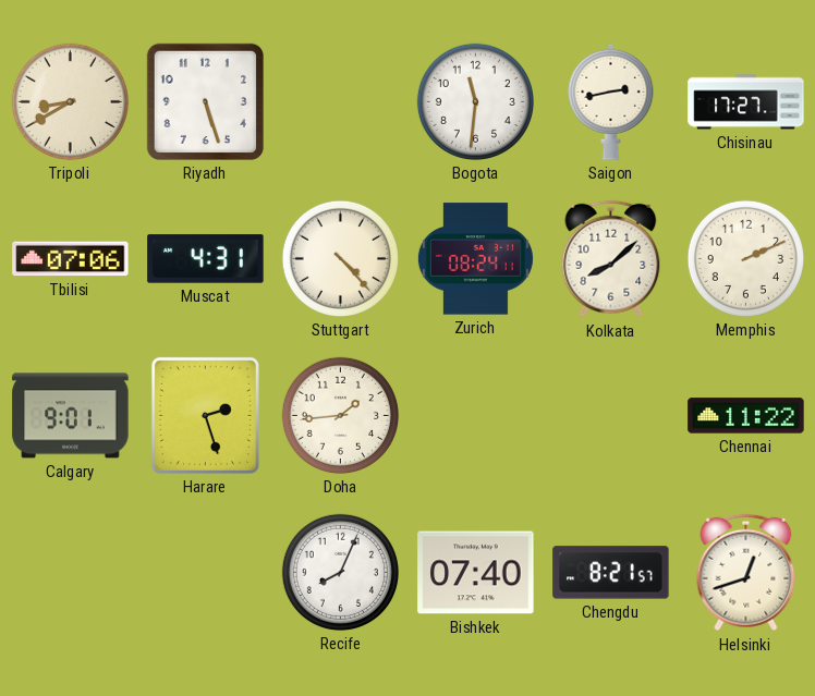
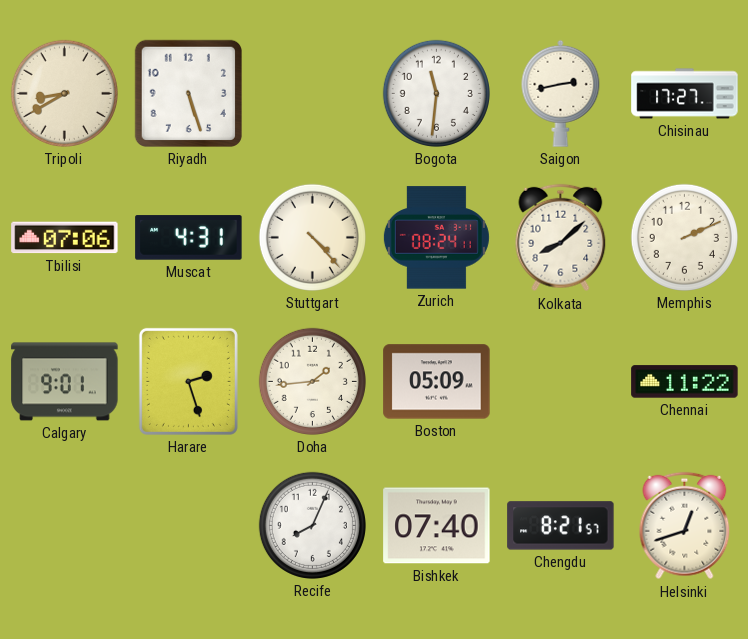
Boston: none -> 05:09
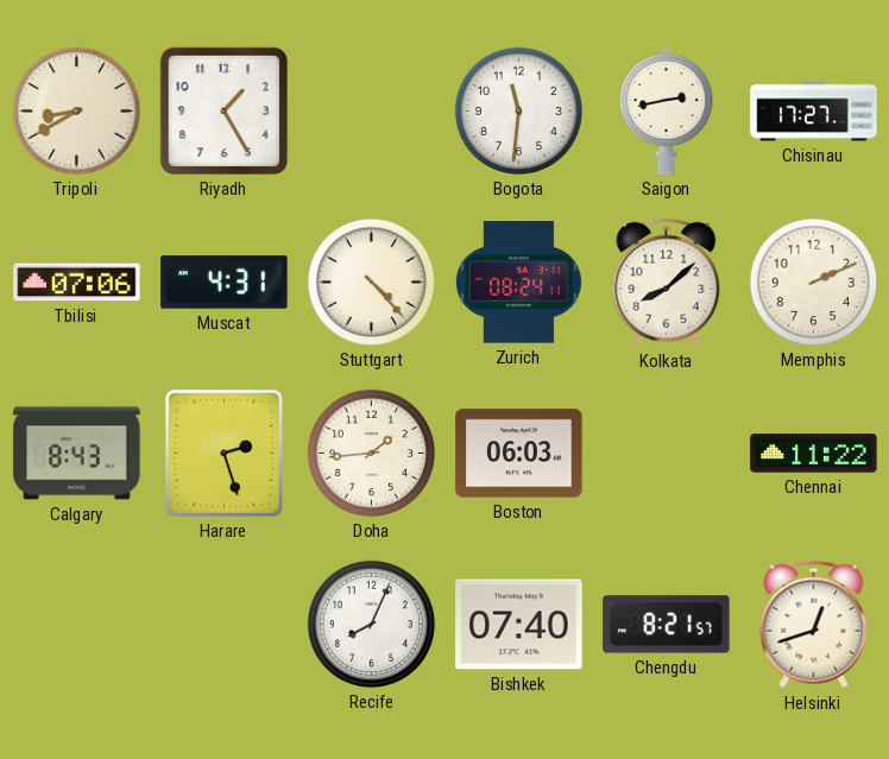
Riyadh: 5:27 -> 1:25
Calgary: 9:01 -> 8:43
Boston: 05:09 -> 06:03
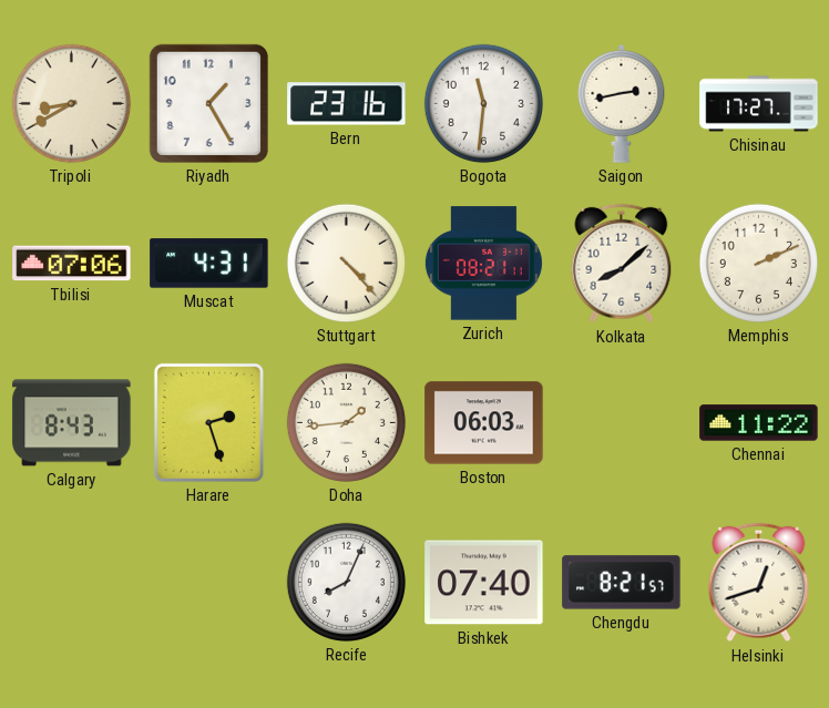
Bern: none -> 23:16
Zurich: 08:24 -> 08:21
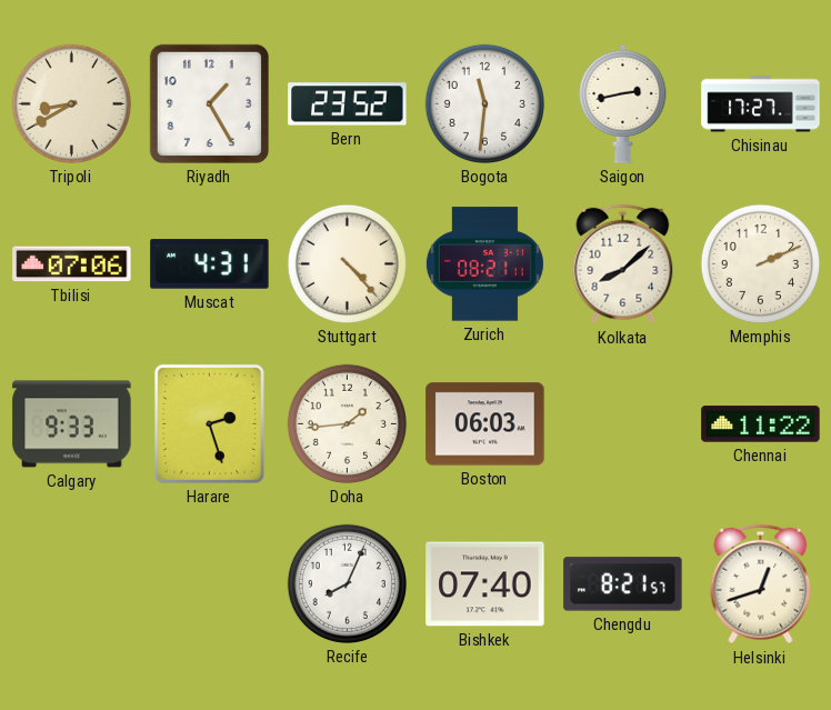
Bern: 23:16 -> 23:52
Calgary: 8:43 -> 9:33
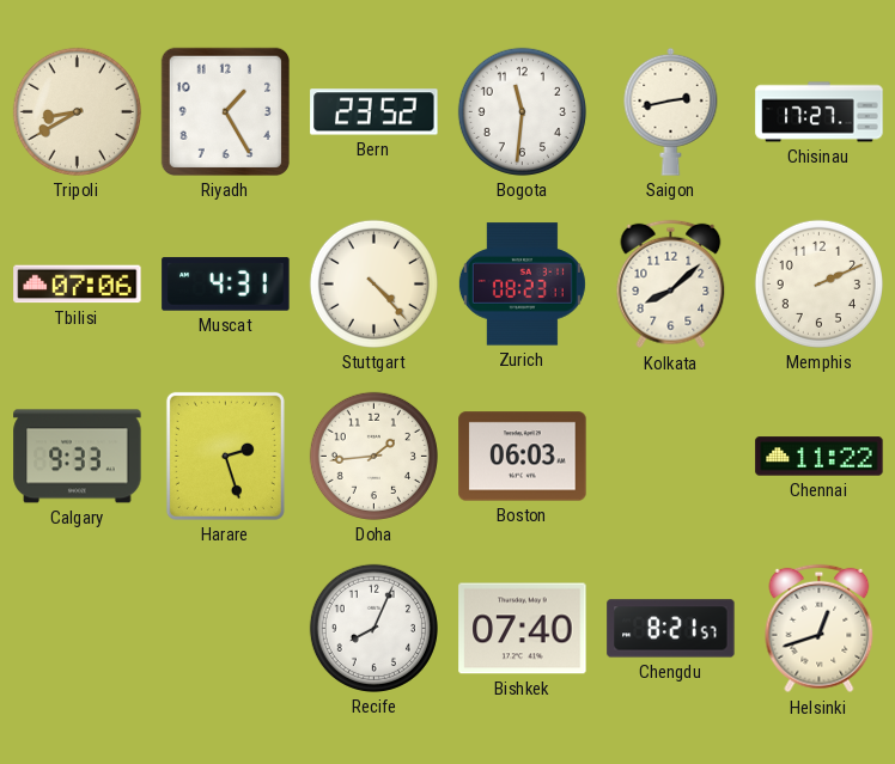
Zurich: 08:21 -> 08:23
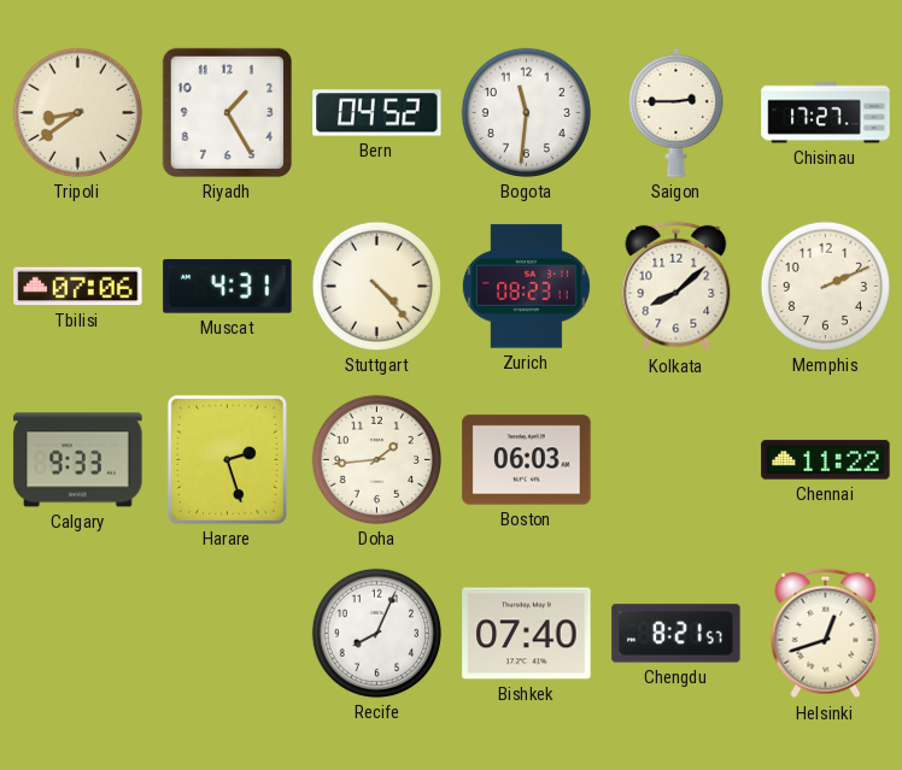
Tripoli: 8:40 -> 8:39
Bern: 23:52 -> 04:52
Saigon: 2:43 -> 2:45
